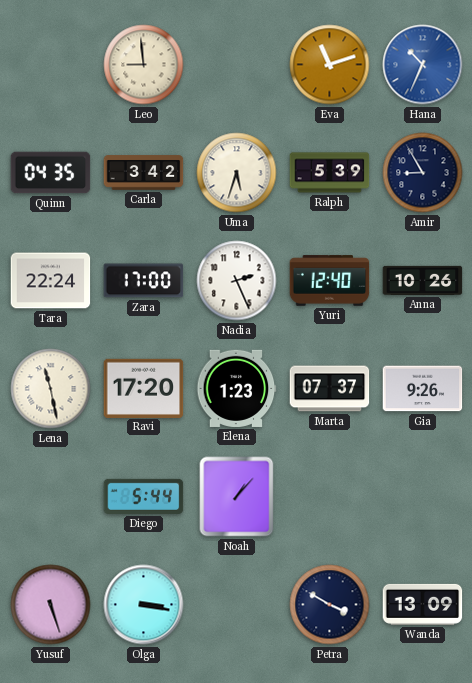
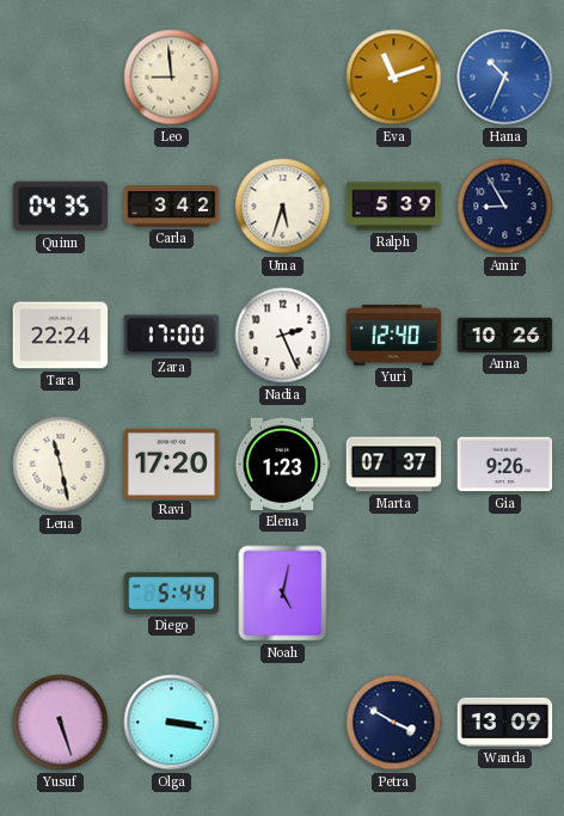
Noah: 1:07 -> 5:02
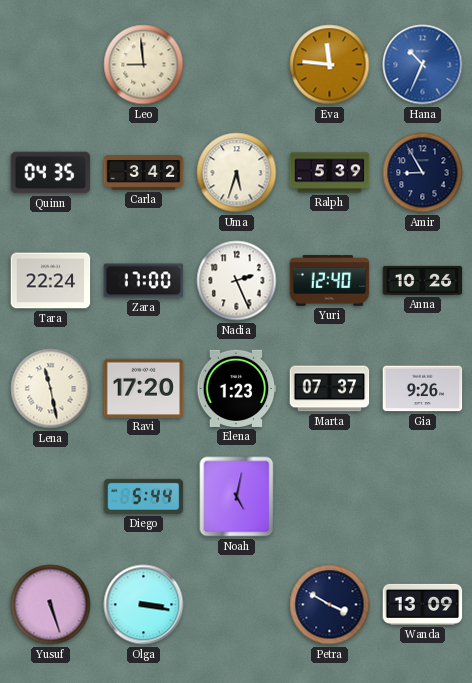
Eva: 11:12 -> 11:46
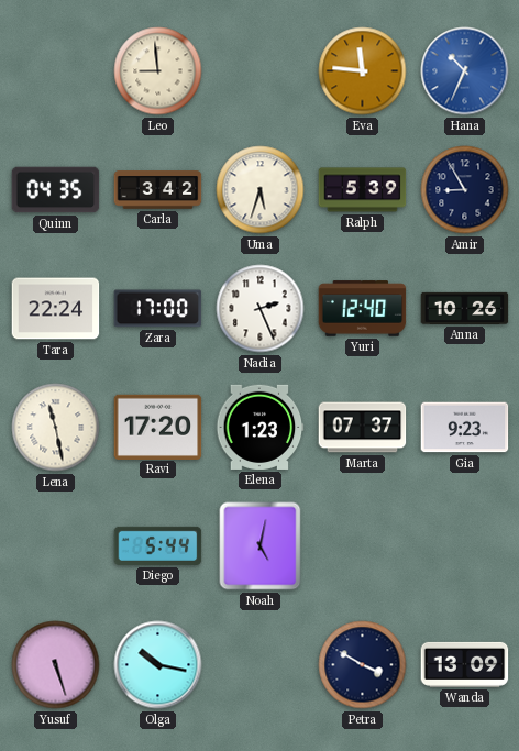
Gia: 9:26 -> 9:23
Olga: 3:17 -> 10:17
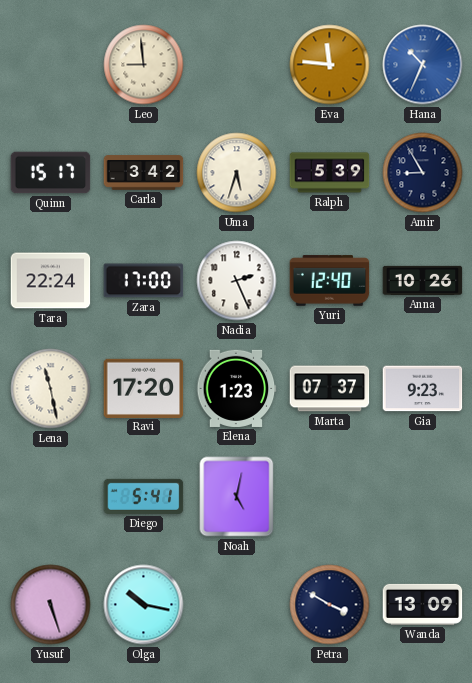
Quinn: 04:35 -> 15:17
Diego: 5:44 -> 5:41
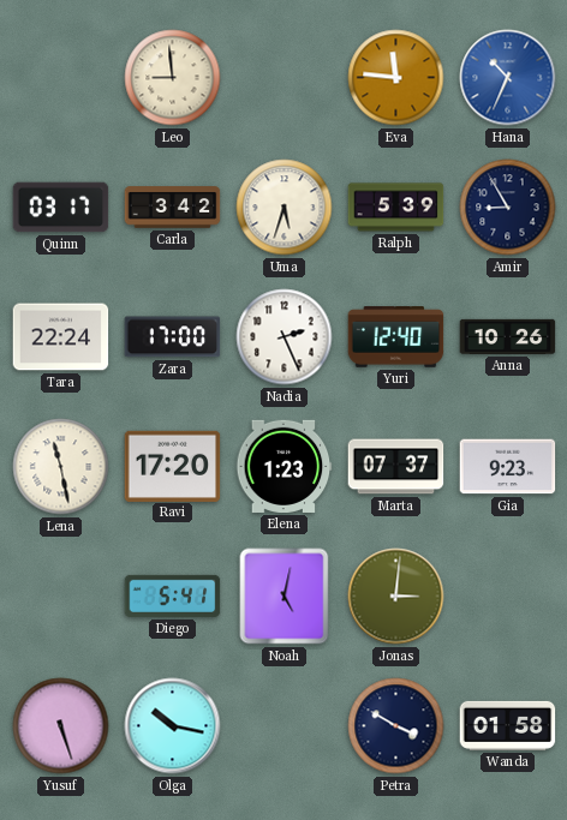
Quinn: 15:17 -> 03:17
Jonas: none -> 3:01
Wanda: 13:09 -> 01:58
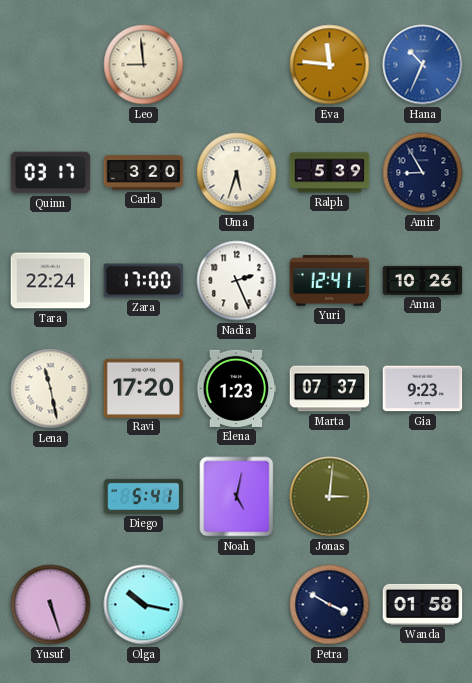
Carla: 3:42 -> 3:20
Yuri: 12:40 -> 12:41
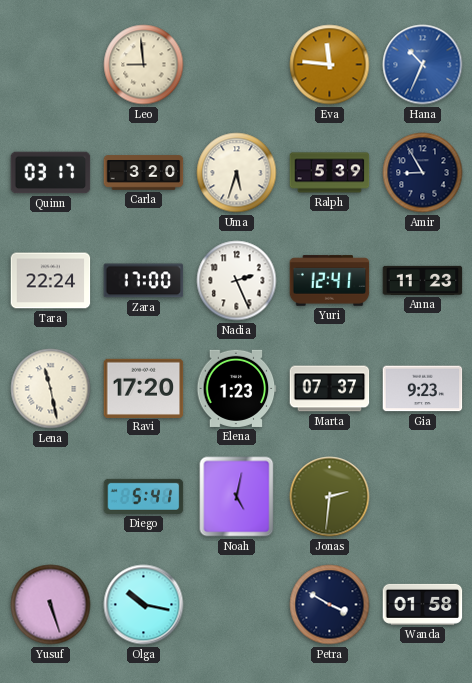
Anna: 10:26 -> 11:23
Jonas: 3:01 -> 2:31
